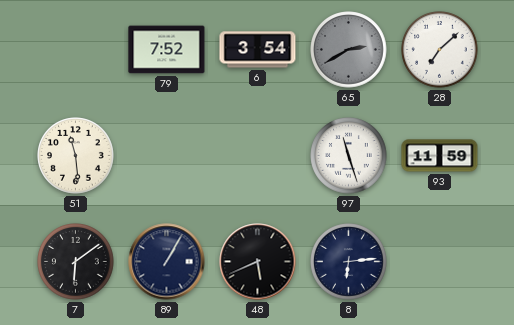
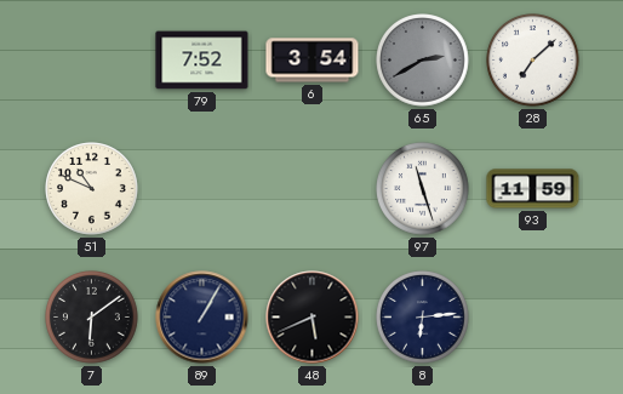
51: 11:29 -> 10:49
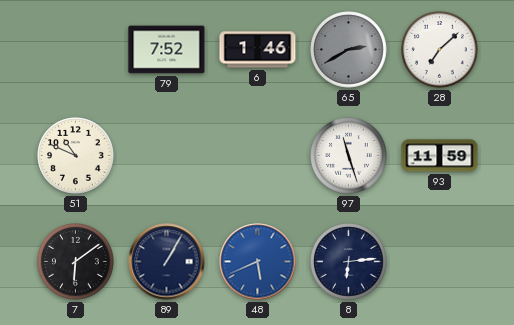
6: 3:54 -> 1:46
48 dial: black -> blue
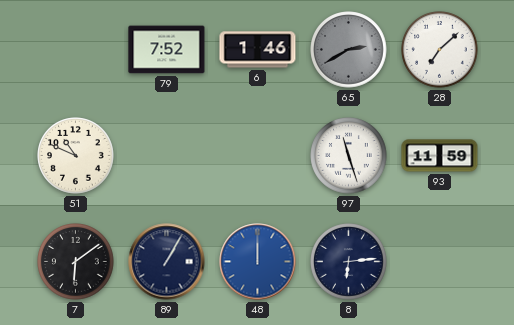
48: 5:41 -> 12:00
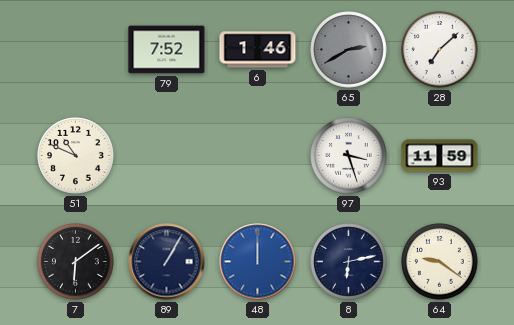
97: 11:27 -> 3:27
8: 6:14 -> 6:13
64: none -> 9:21
